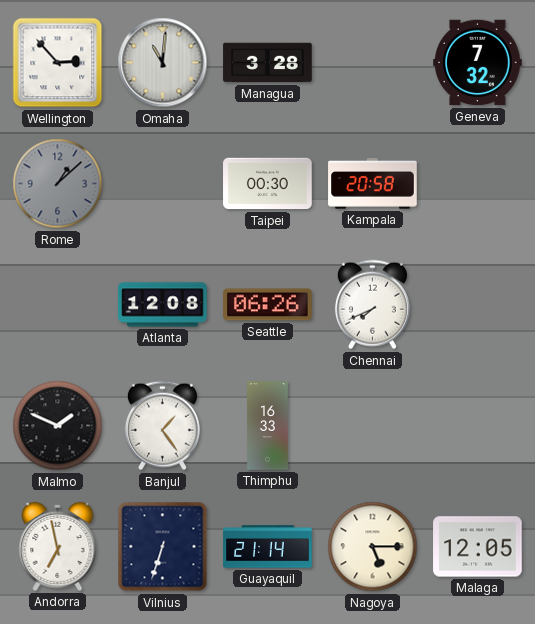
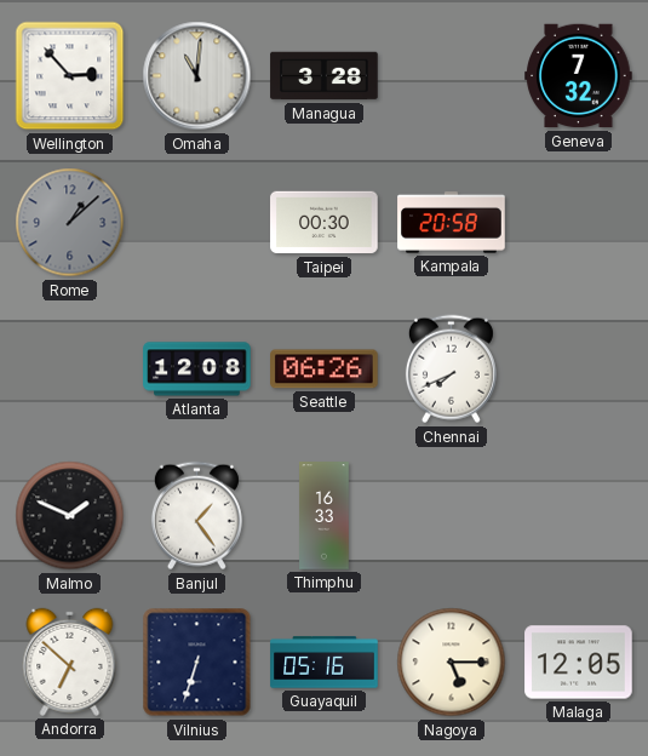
Andorra: 6:58 -> 6:52
Guayaquil: 21:14 -> 05:16
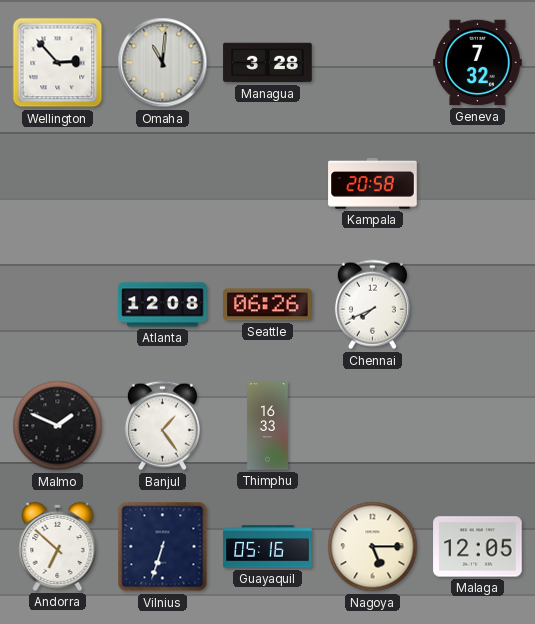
Rome: 1:08 -> none
Taipei: 00:30 -> none
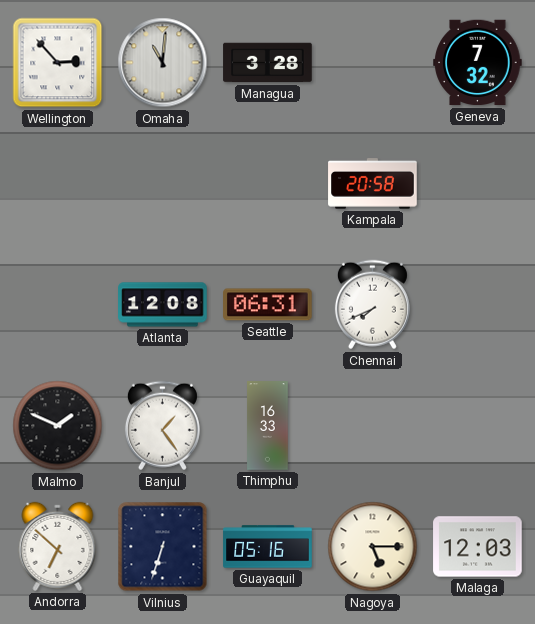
Seattle: 06:26 -> 06:31
Malaga: 12:05 -> 12:03
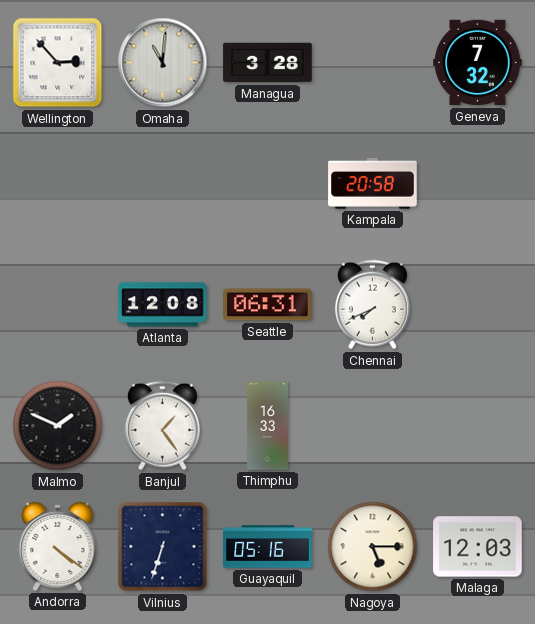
Andorra: 6:52 -> 4:21
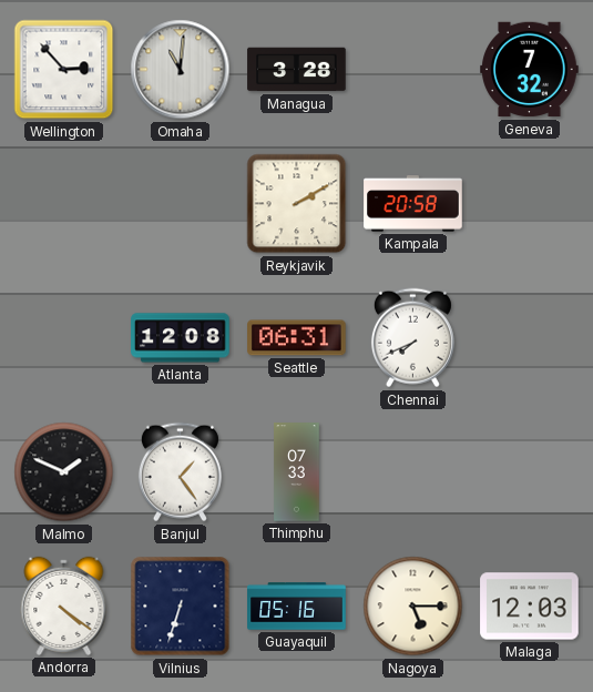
Reykjavik: none -> 2:10
Thimphu: 16:33 -> 07:33
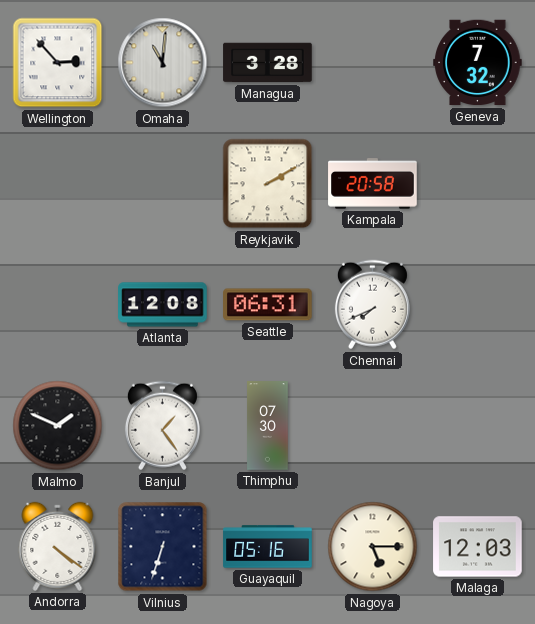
Thimphu: 07:33 -> 07:30
